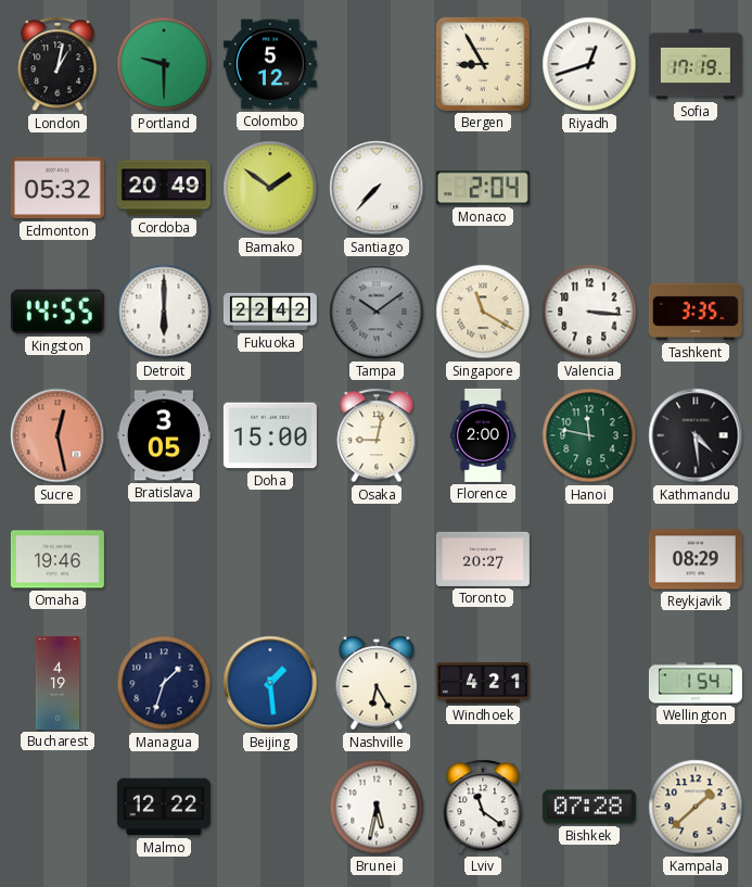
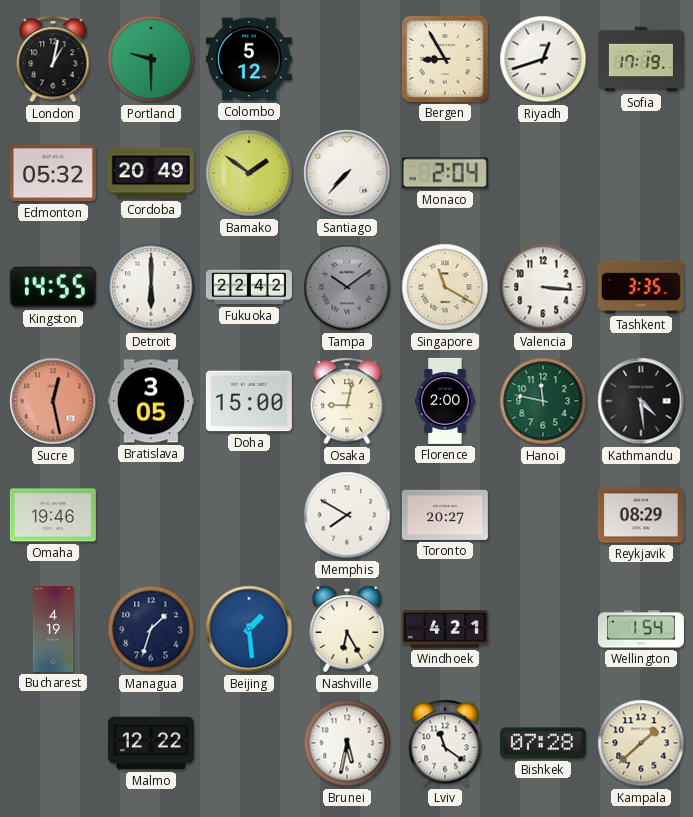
Memphis: none -> 7:50
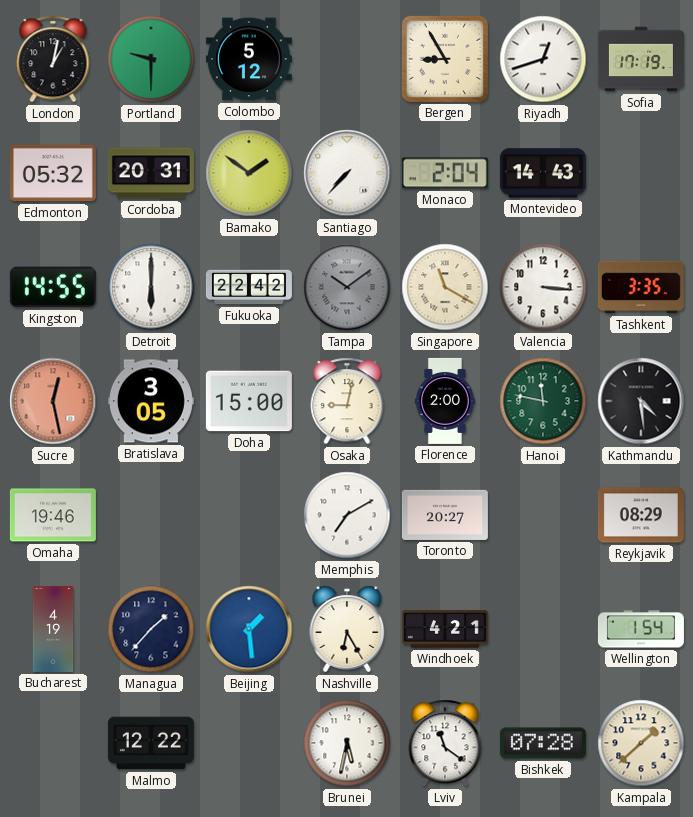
Cordoba: 20:49 -> 20:31
Montevideo: none -> 14:43
Memphis: 7:50 -> 7:10
Managua: 1:33 -> 1:37
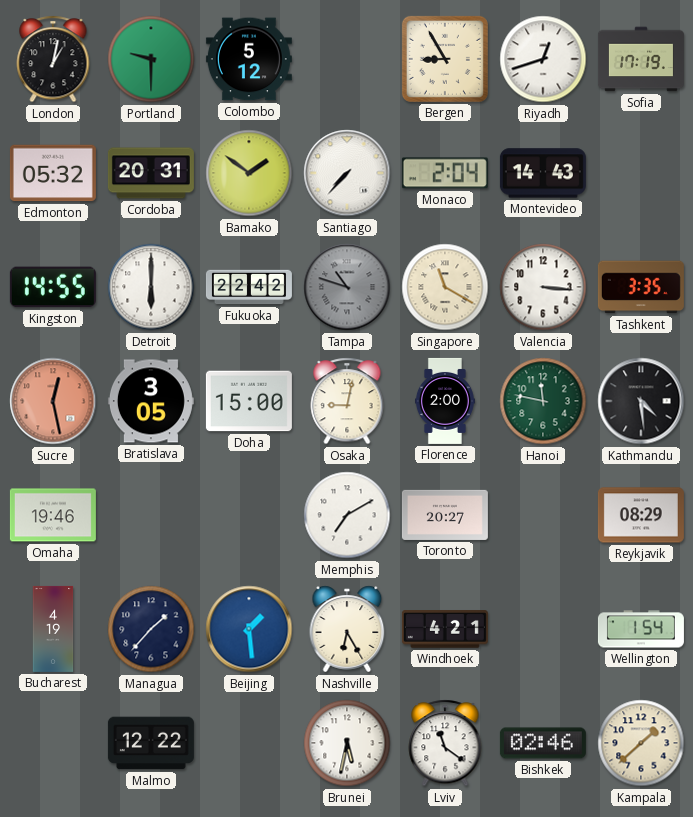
Tampa: 10:09 -> 10:48
Bishkek: 07:28 -> 02:46
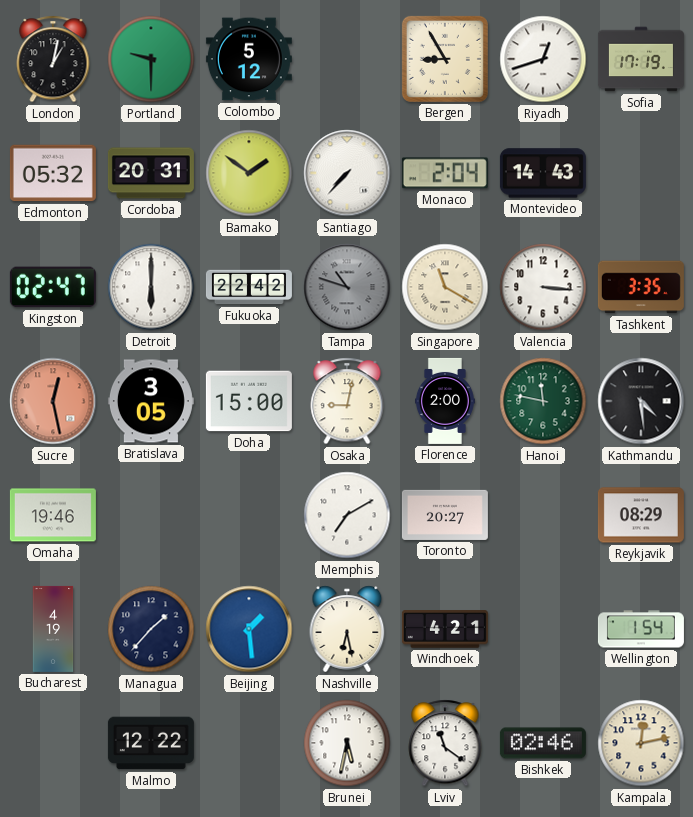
Kingston: 14:55 -> 02:47
Nashville: 6:25 -> 6:28
Kampala: 1:38 -> 12:13
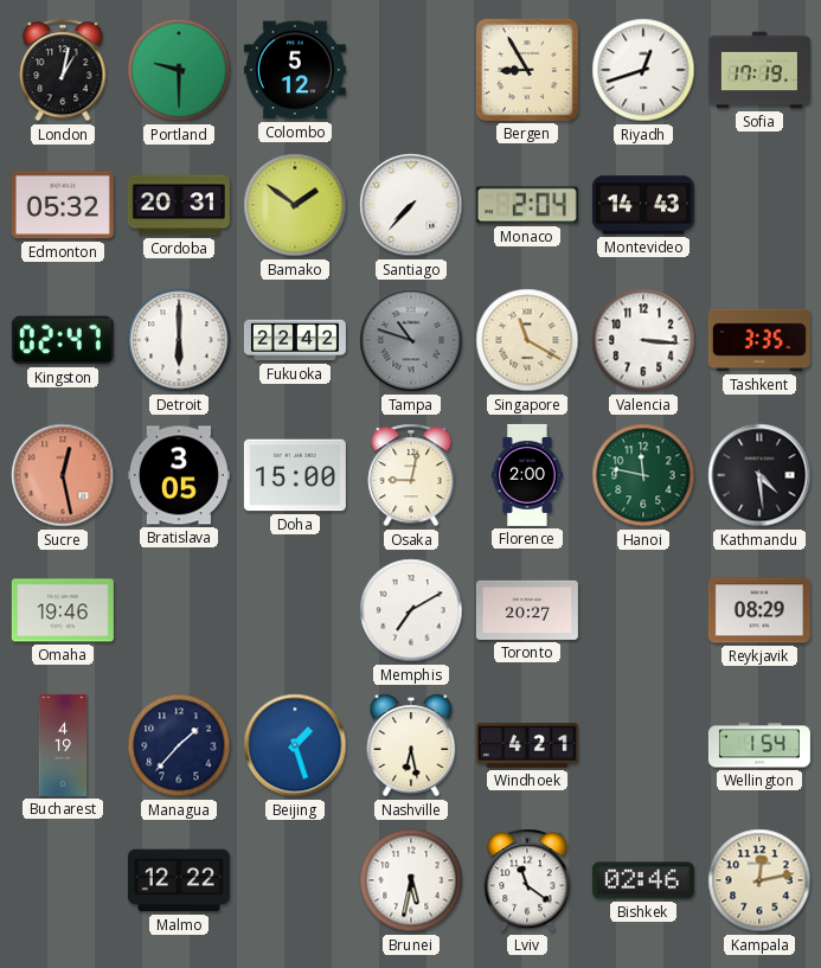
Beijing: 1:29 -> 1:27
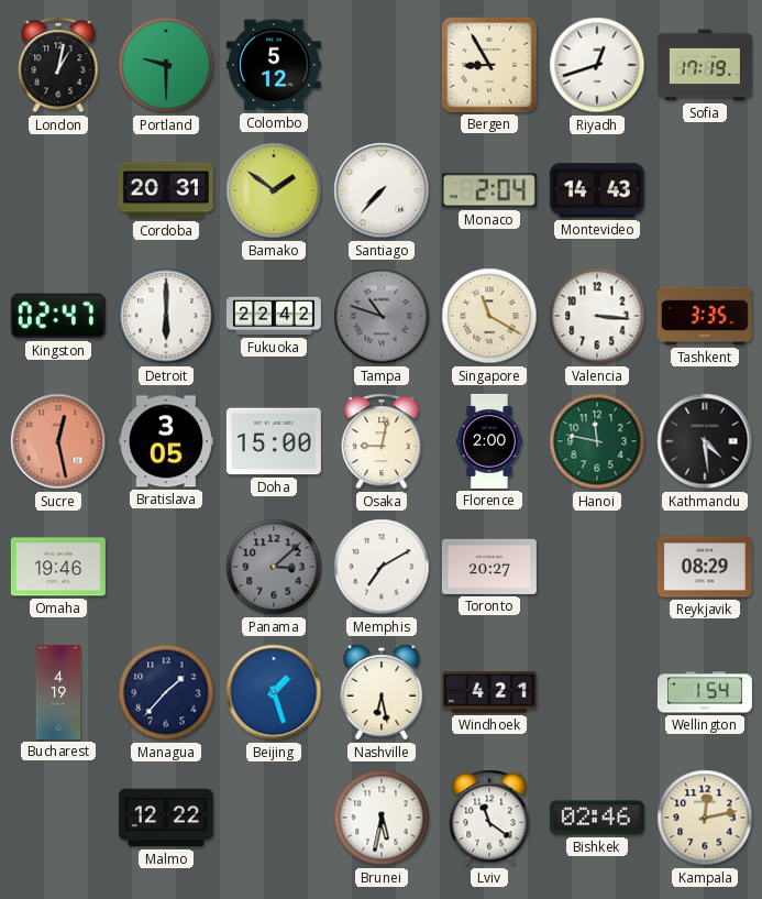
Edmonton: 05:32 -> none
Panama: none -> 3:08
